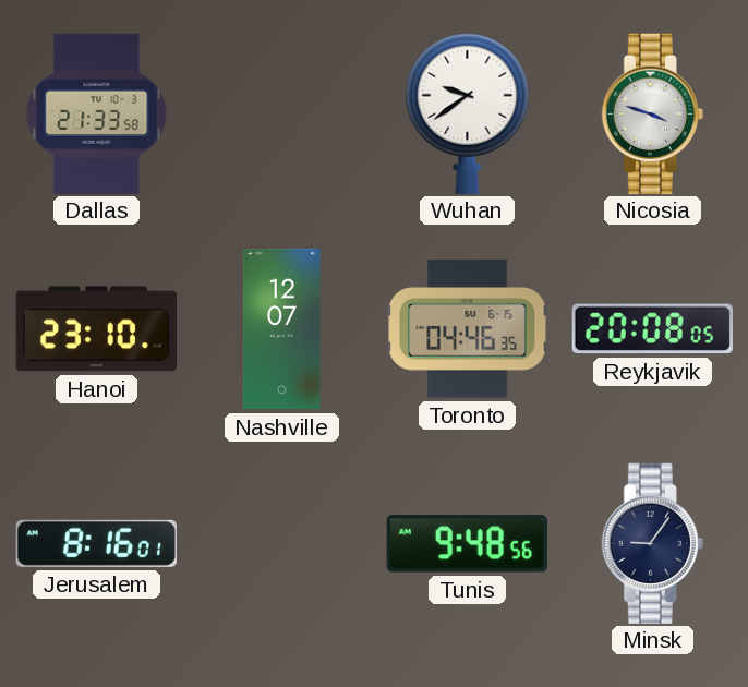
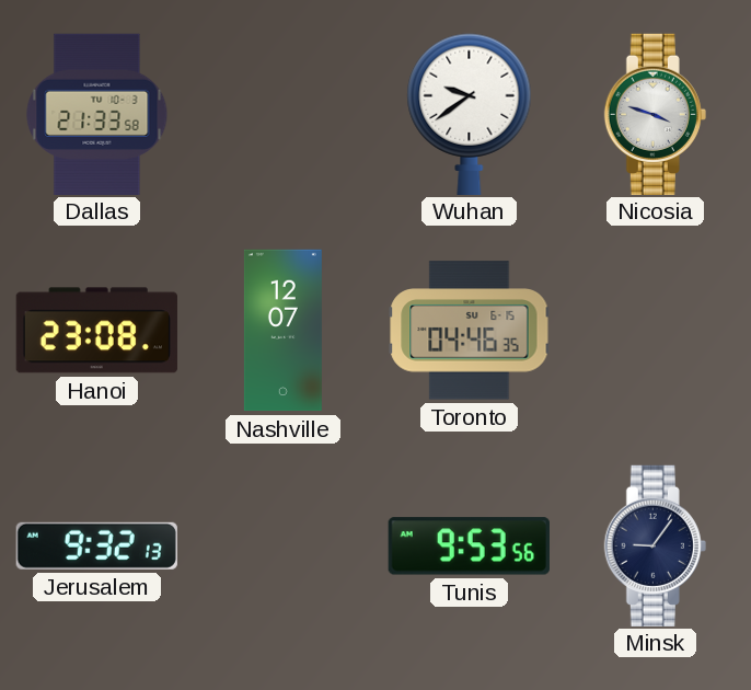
Hanoi: 23:10 -> 23:08
Reykjavik: 20:08 -> none
Jerusalem: 8:16 -> 9:32
Tunis: 9:48 -> 9:53
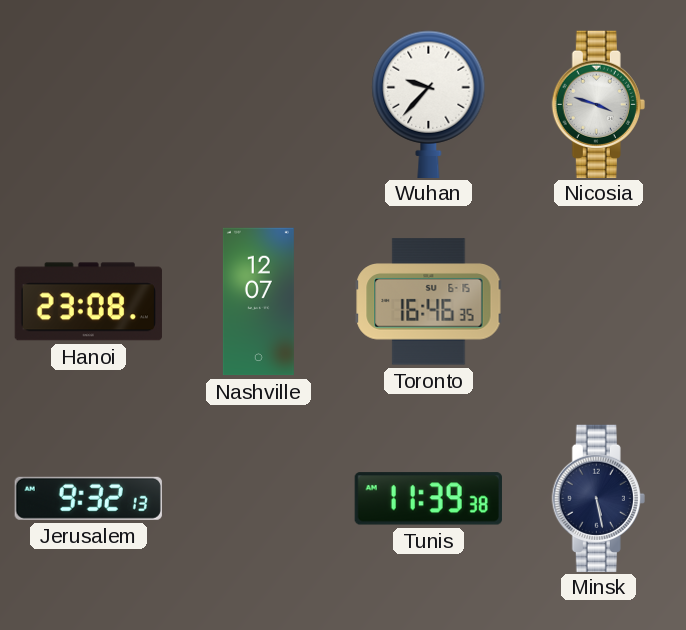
Dallas: 21:33 -> none
Wuhan: 9:39 -> 9:37
Toronto: 04:46 -> 16:46
Tunis: 9:53 -> 11:39
Minsk: 9:06 -> 5:28
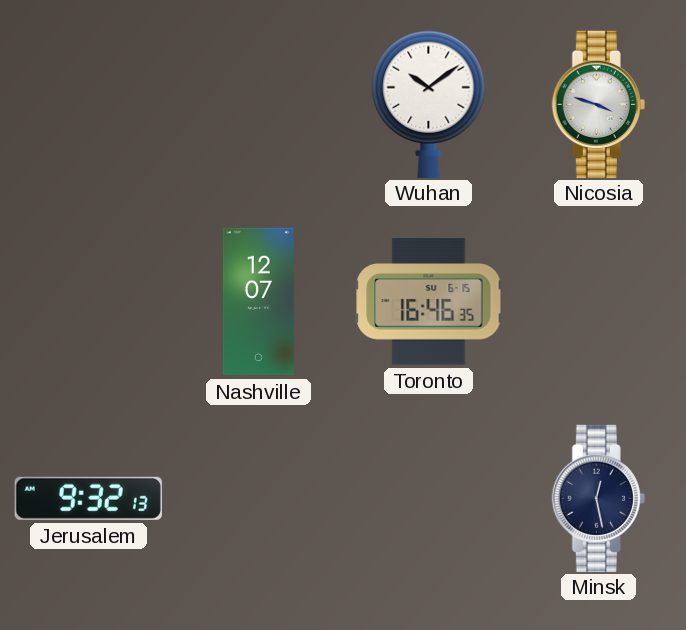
Wuhan: 9:37 -> 10:09
Hanoi: 23:08 -> none
Tunis: 11:39 -> none
Minsk: 5:28 -> 12:28
